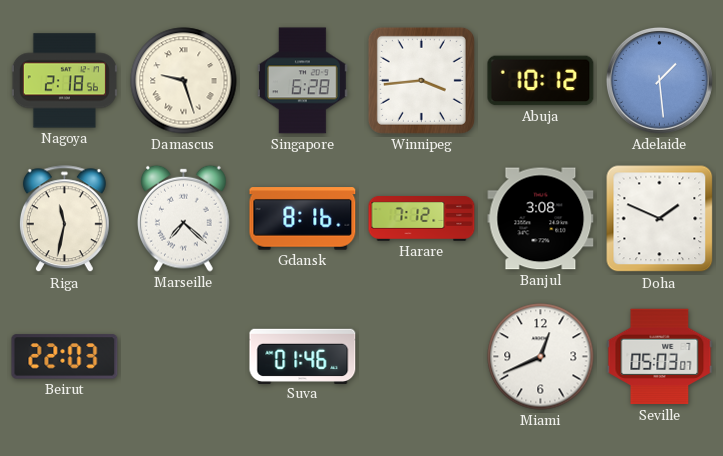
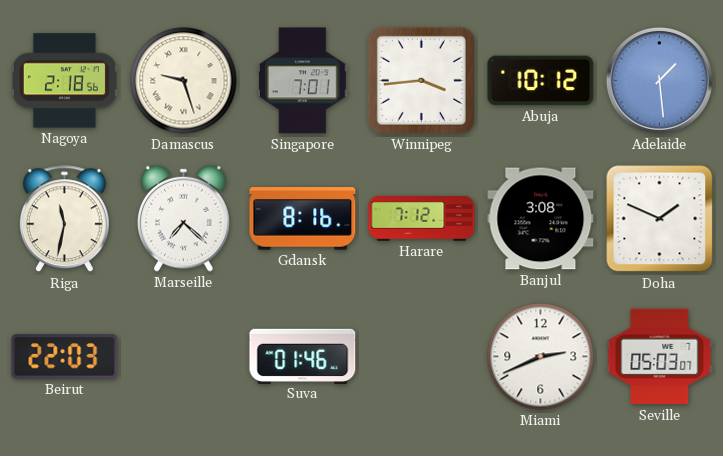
Singapore: 6:28 -> 7:01
Miami: 12:41 -> 2:41
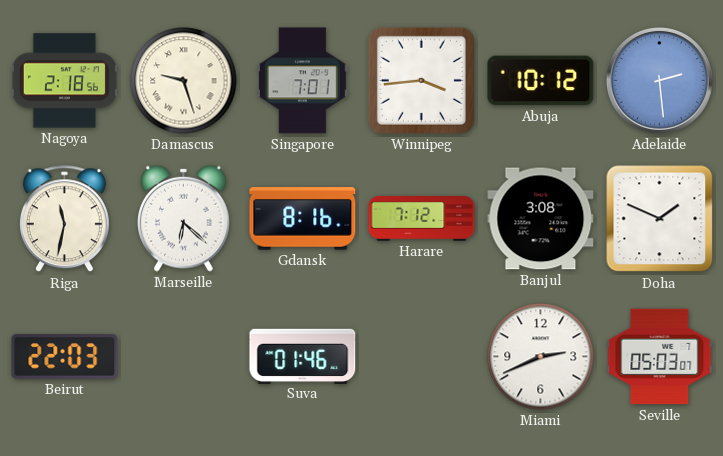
Adelaide: 1:29 -> 2:29
Marseille: 7:22 -> 6:22
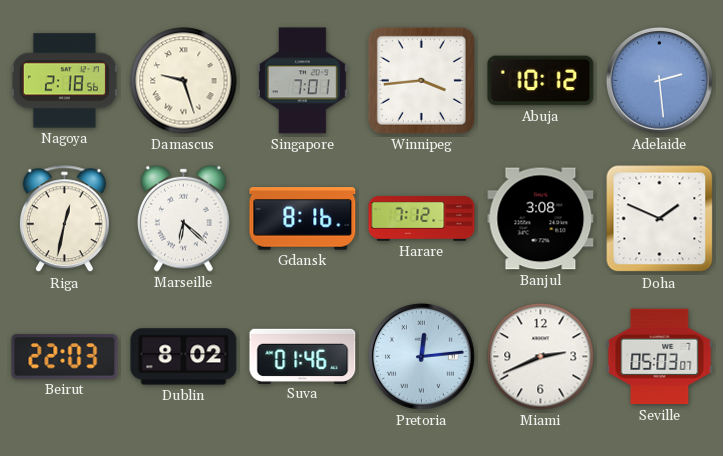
Riga: 11:32 -> 12:32
Dublin: none -> 8:02
Pretoria: none -> 12:14
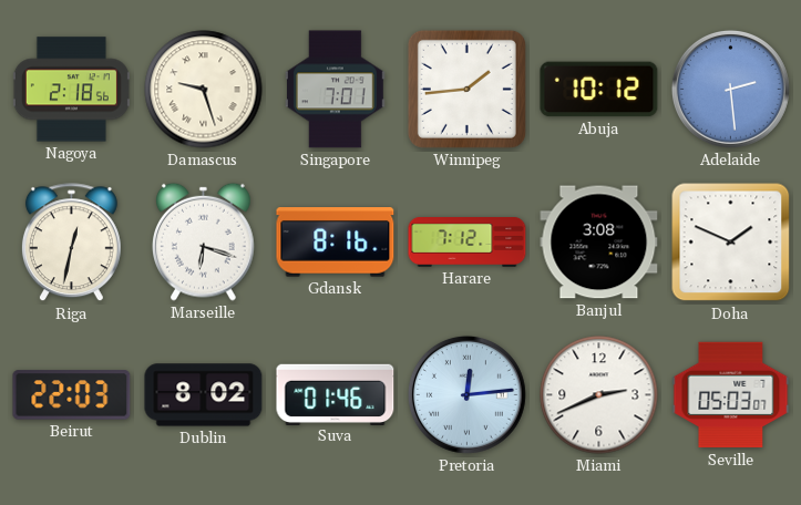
Winnipeg: 3:44 -> 1:44
Marseille: 6:22 -> 6:18
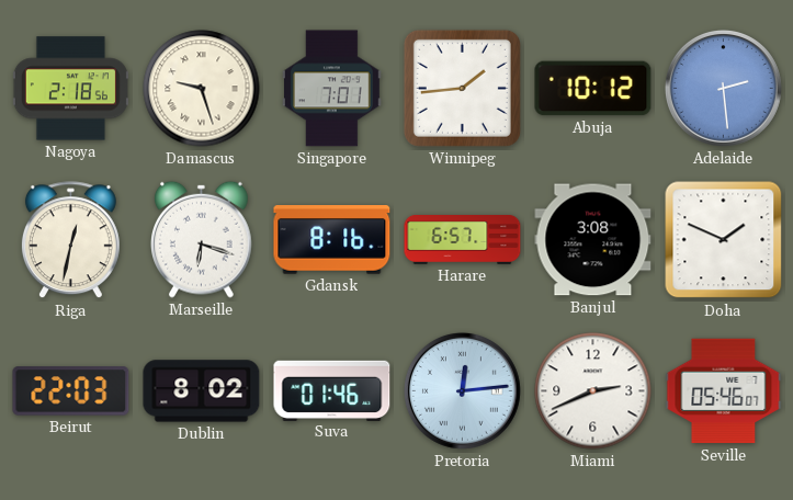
Harare: 7:12 -> 6:57
Seville: 05:03 -> 05:46
